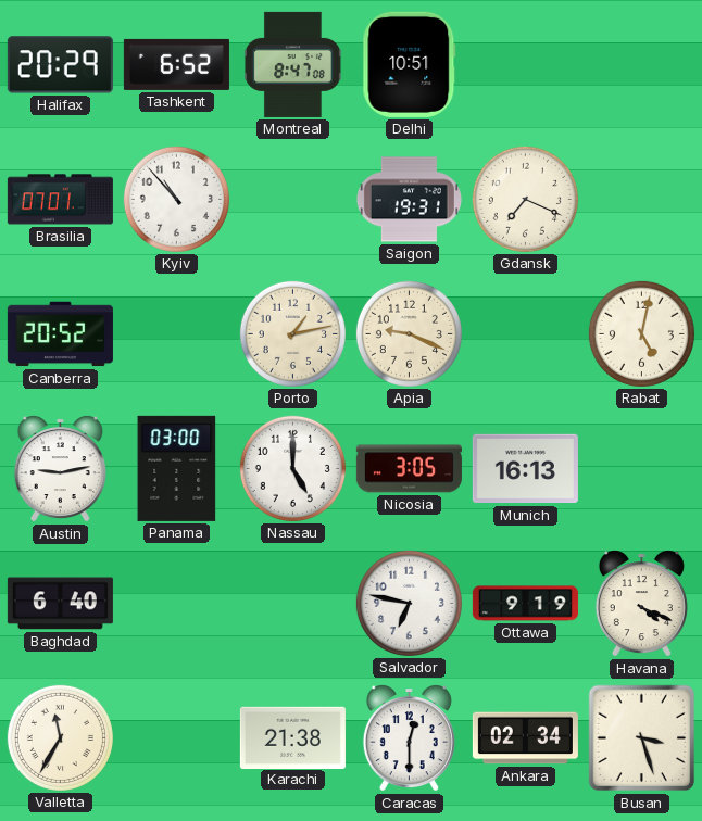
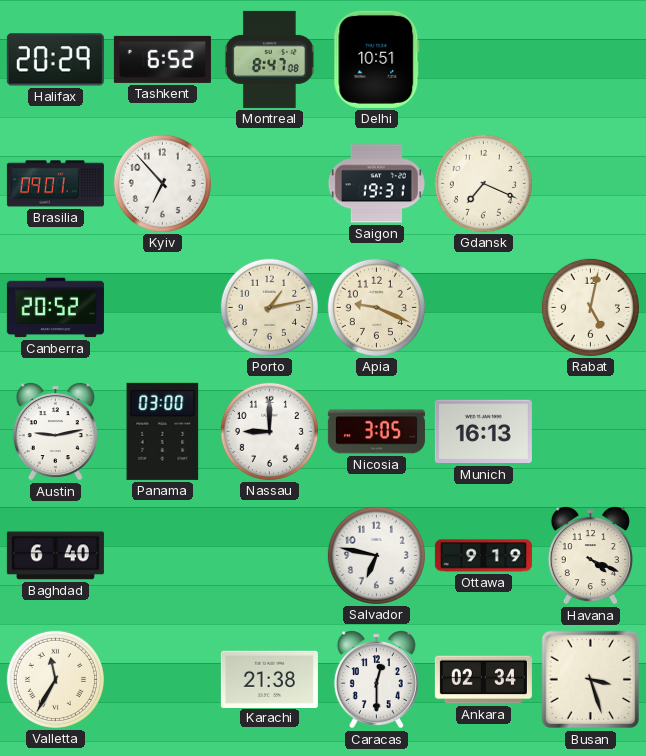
Brasilia: 07:01 -> 09:01
Kyiv: 10:53 -> 6:53
Nassau: 5:00 -> 9:00
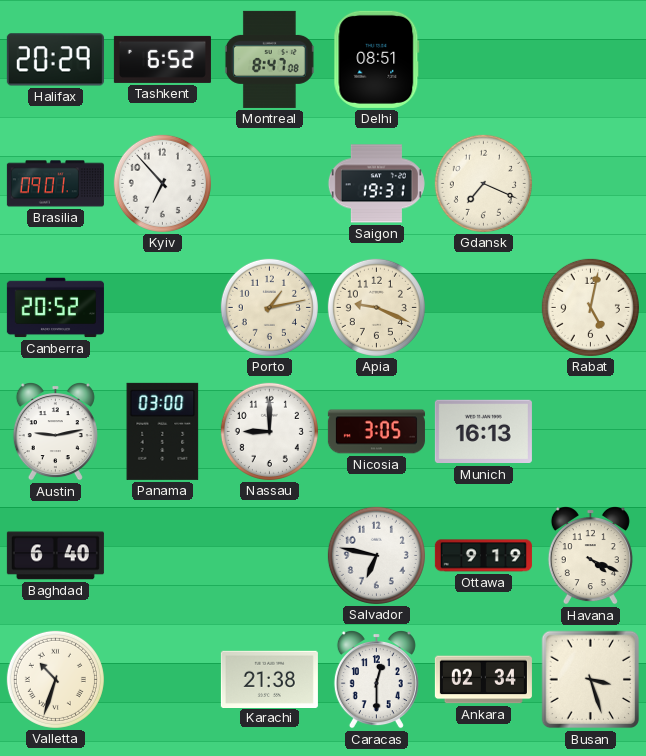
Delhi: 10:51 -> 08:51
Valletta: 11:35 -> 10:33
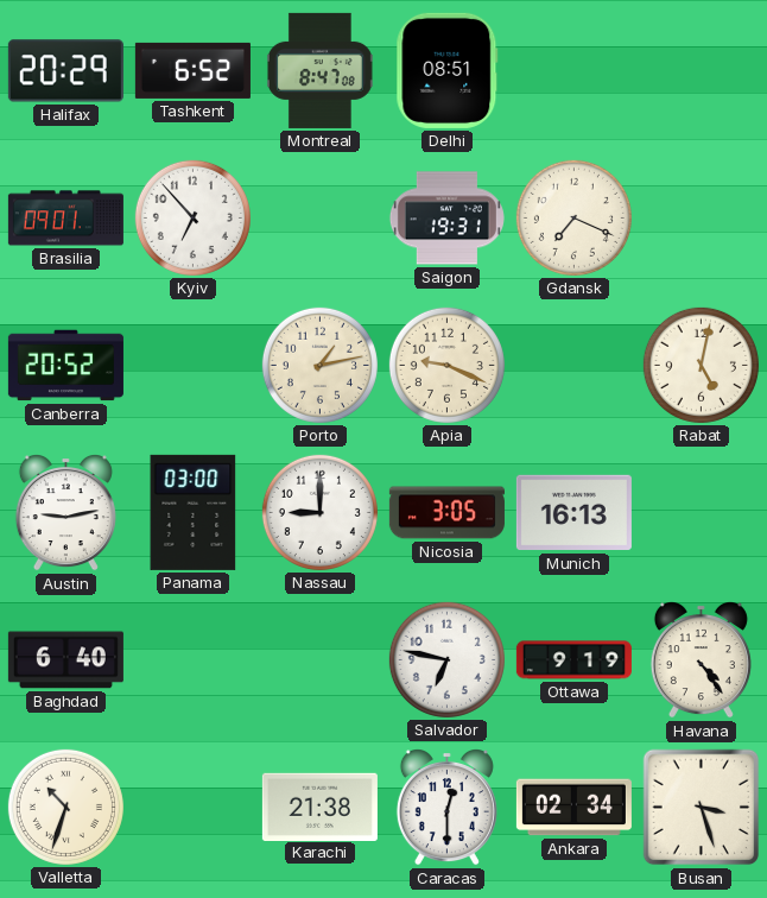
Havana: 4:19 -> 4:24
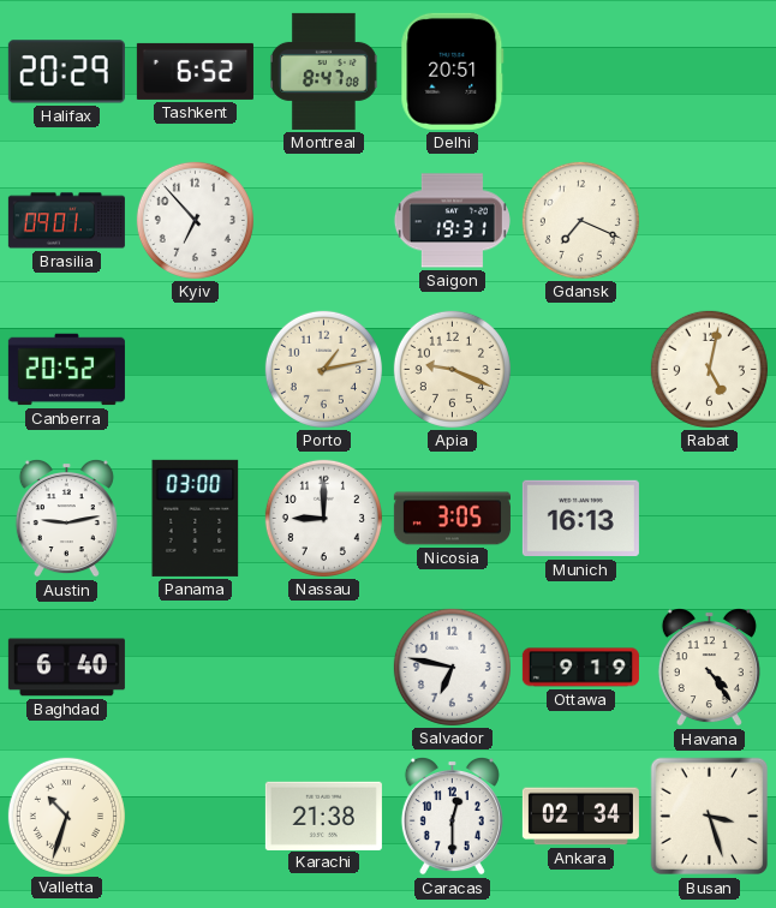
Delhi: 08:51 -> 20:51
